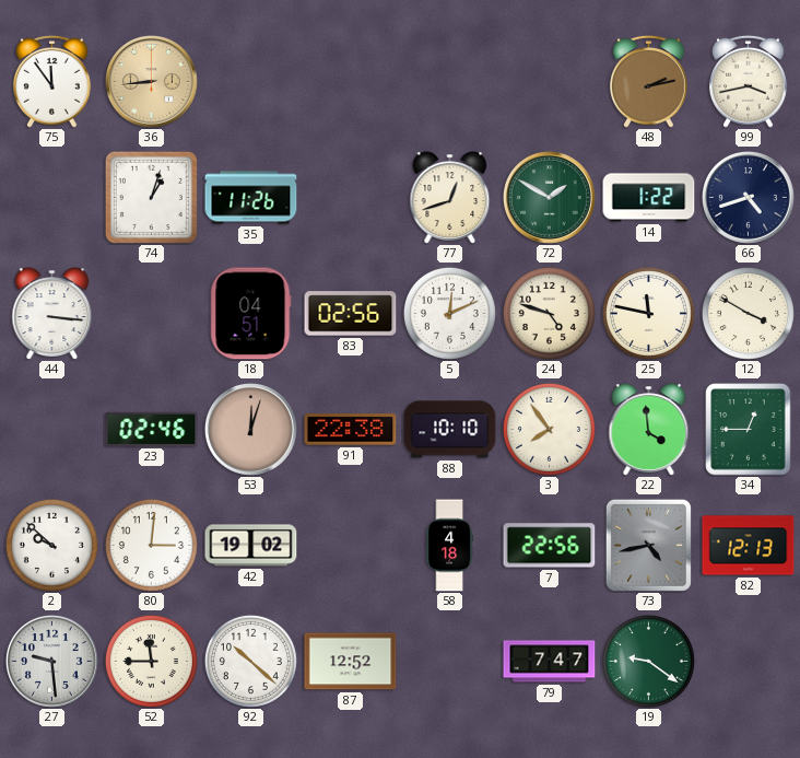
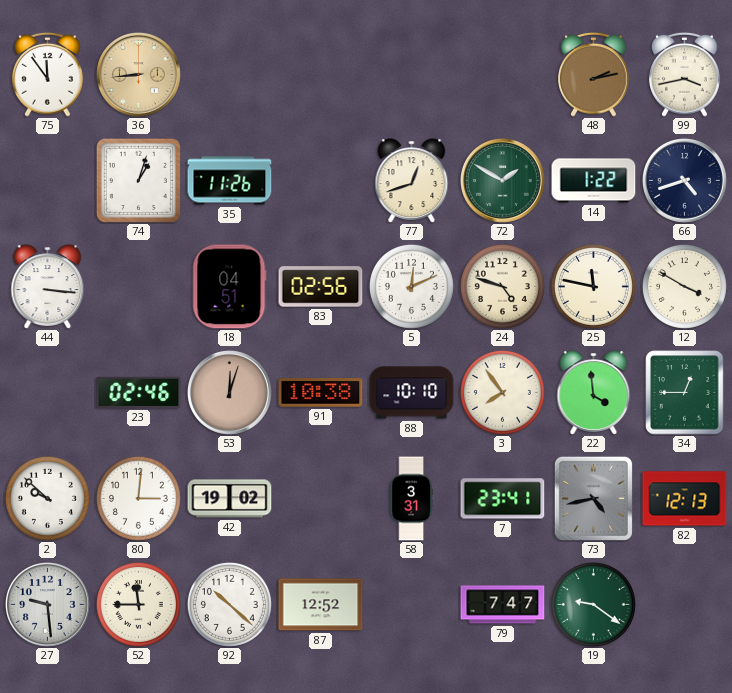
91: 22:38 -> 10:38
58: 4:18 -> 3:31
7: 22:56 -> 23:41
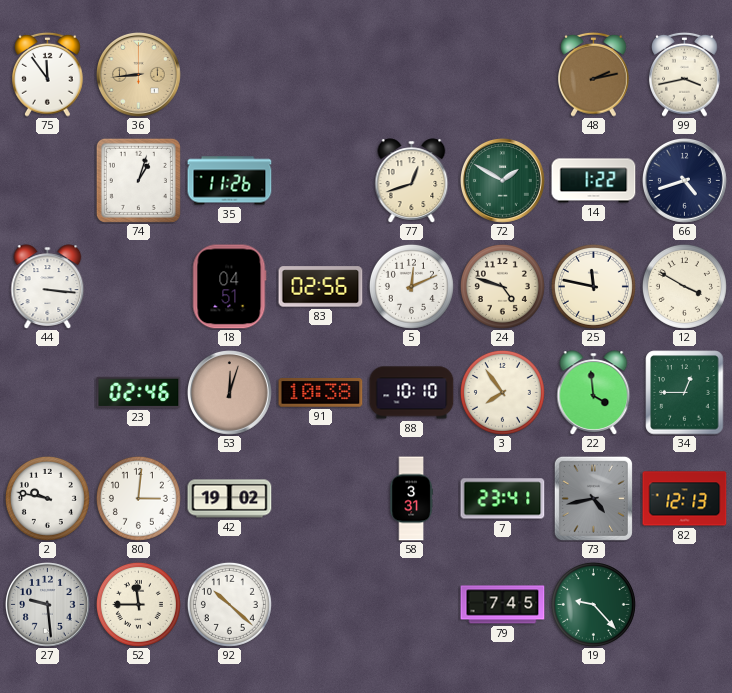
2: 9:52 -> 9:47
87: 12:52 -> none
79: 7:47 -> 7:45
19: 9:21 -> 9:23
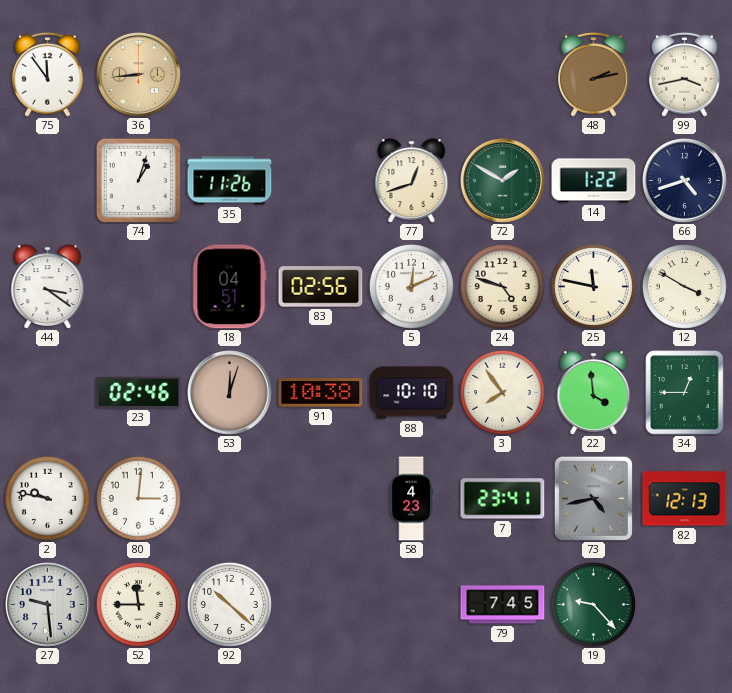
44: 3:16 -> 3:21
42: 19:02 -> none
58: 3:31 -> 4:23
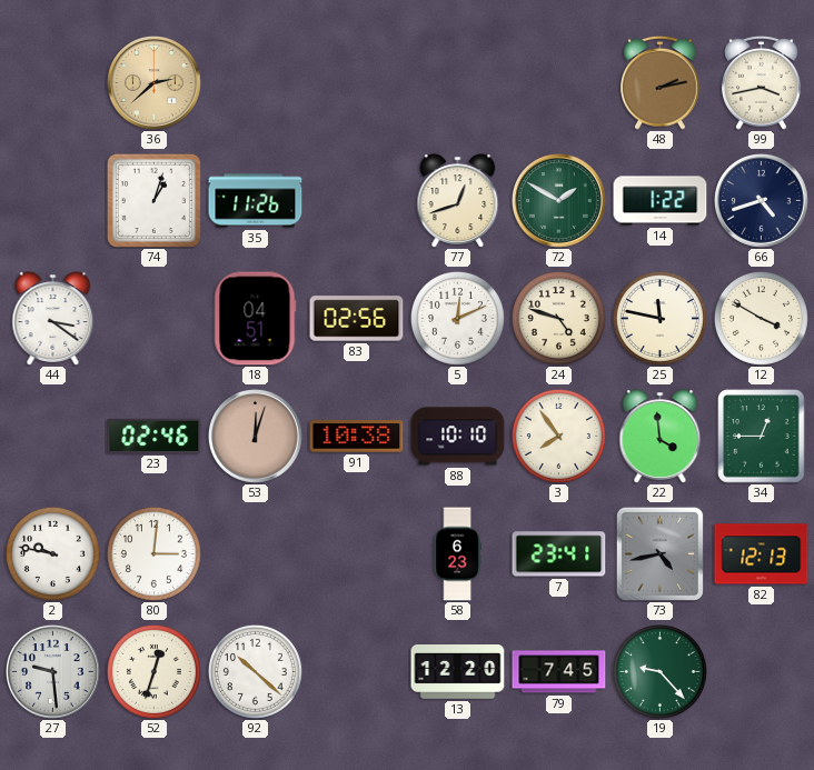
75: 11:54 -> none
36: 8:44 -> 2:38
58: 4:23 -> 6:23
52: 11:45 -> 12:33
13: none -> 12:20
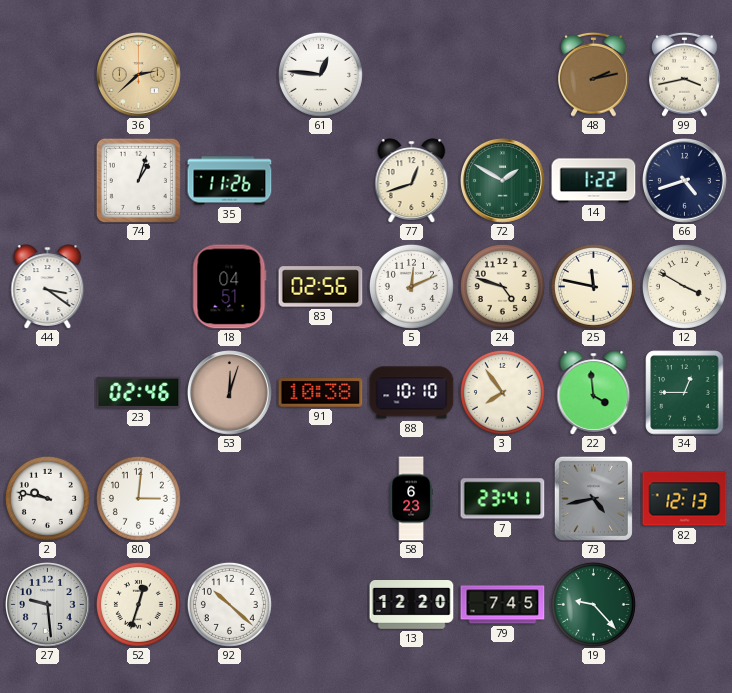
61: none -> 12:46
